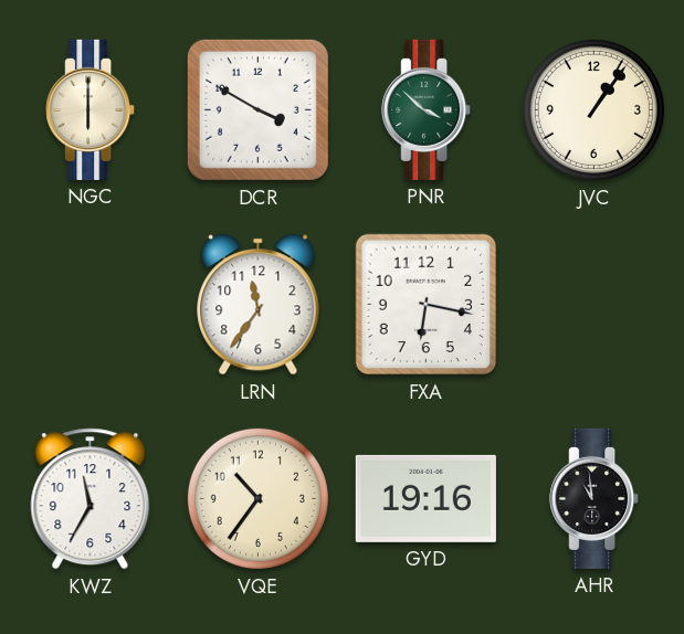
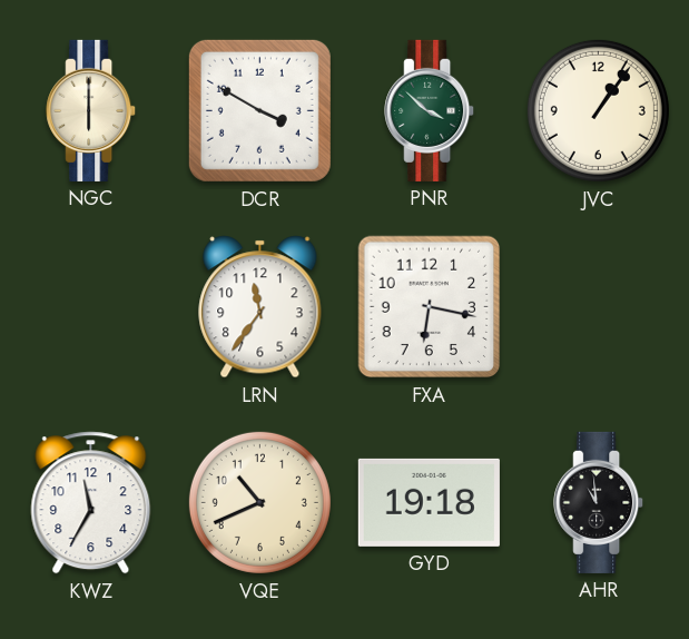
VQE: 10:36 -> 10:41
GYD: 19:16 -> 19:18
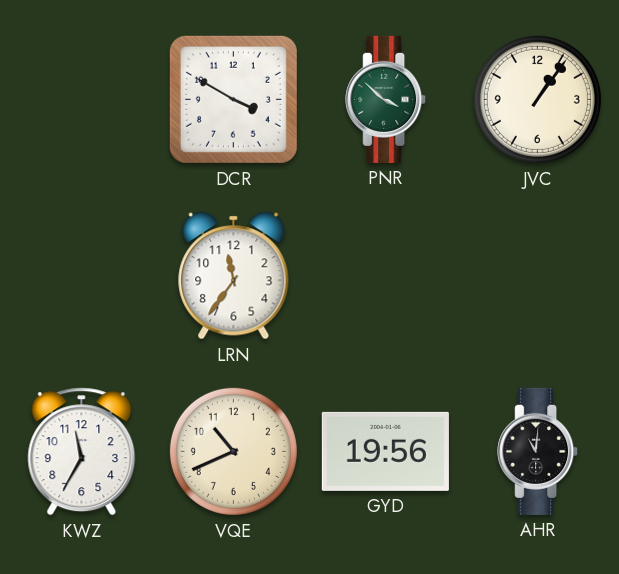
NGC: 6:00 -> none
FXA: 6:17 -> none
GYD: 19:18 -> 19:56
AHR: 10:59 -> 11:01
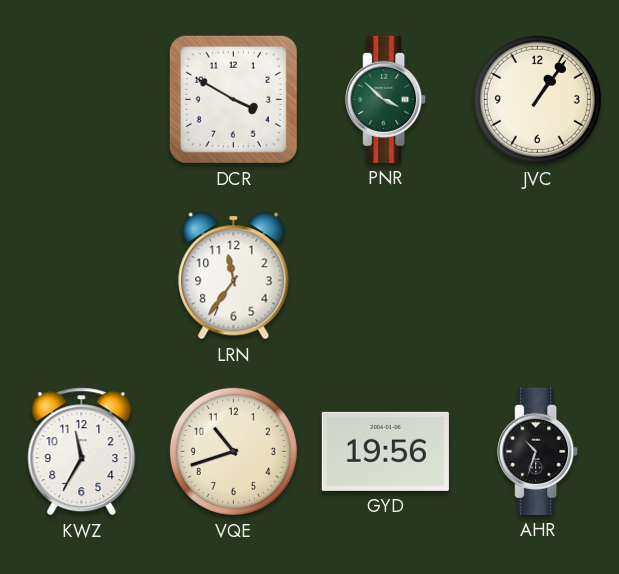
VQE: 10:41 -> 10:42
AHR: 11:01 -> 10:33
